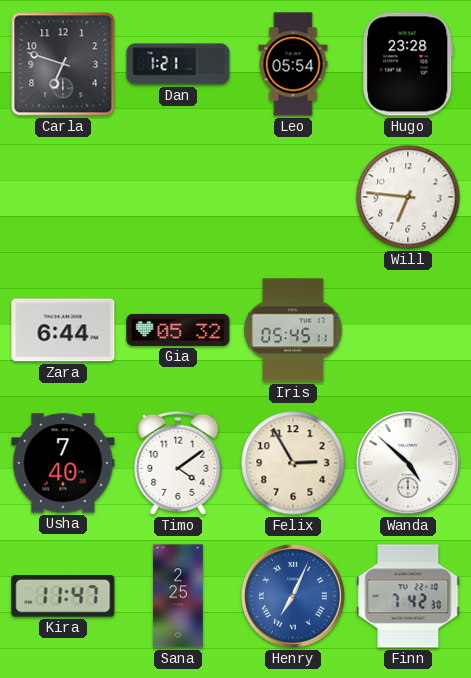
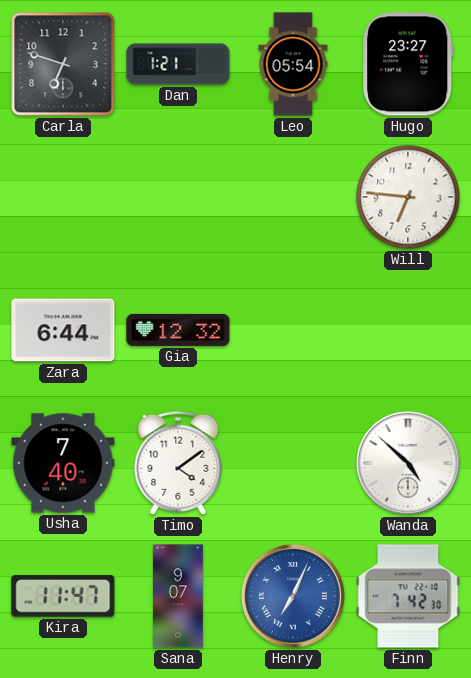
Hugo: 23:28 -> 23:27
Gia: 05:32 -> 12:32
Iris: 05:45 -> none
Felix: 2:55 -> none
Sana: 2:25 -> 9:07
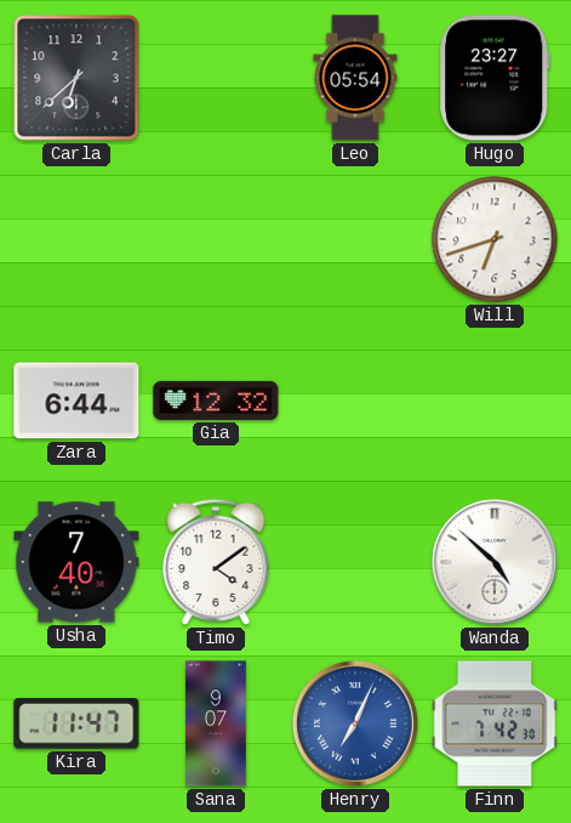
Carla: 6:48 -> 6:38
Dan: 1:21 -> none
Will: 6:46 -> 6:42
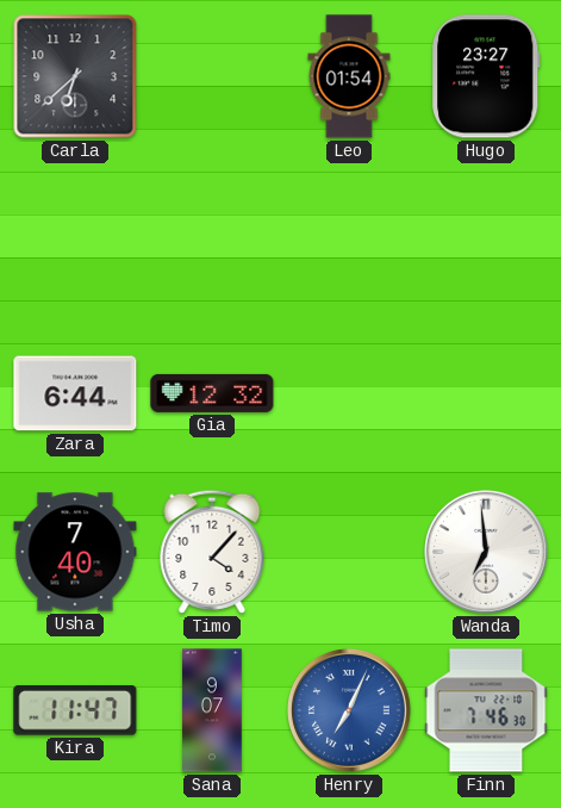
Leo: 05:54 -> 01:54
Will: 6:42 -> none
Timo: 4:09 -> 4:07
Wanda: 4:52 -> 6:59
Finn: 7:42 -> 7:46
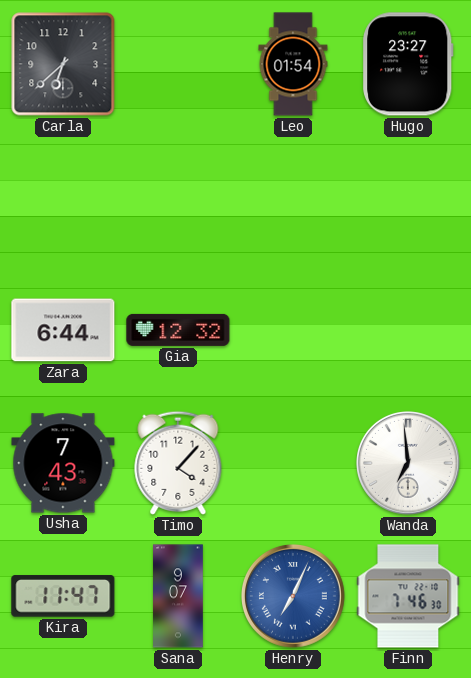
Usha: 7:40 -> 7:43
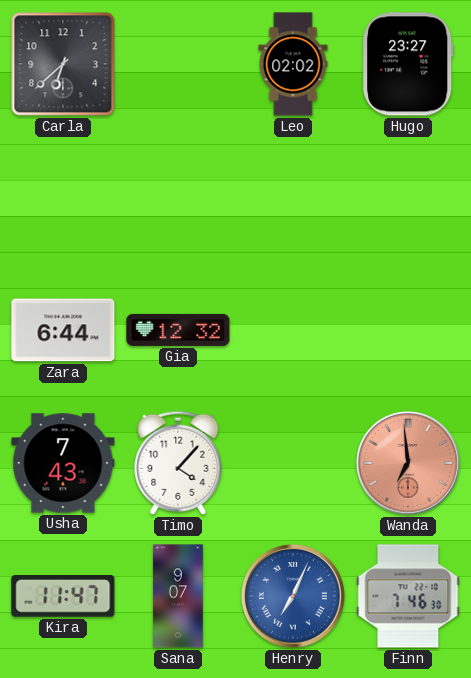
Leo: 01:54 -> 02:02
Wanda dial: white -> salmon
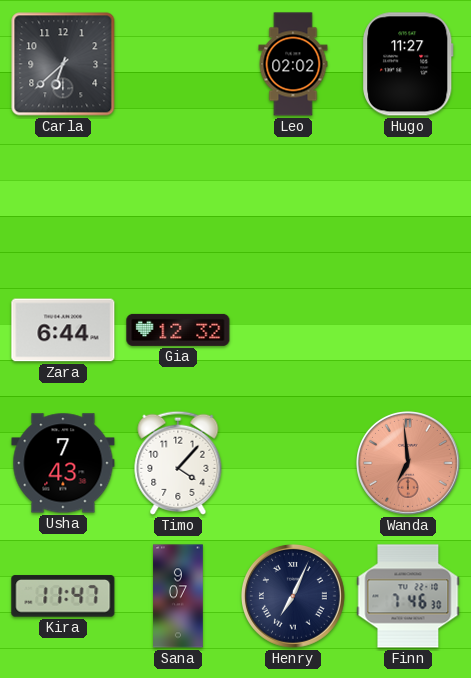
Hugo: 23:27 -> 11:27
Henry dial: blue -> navy
